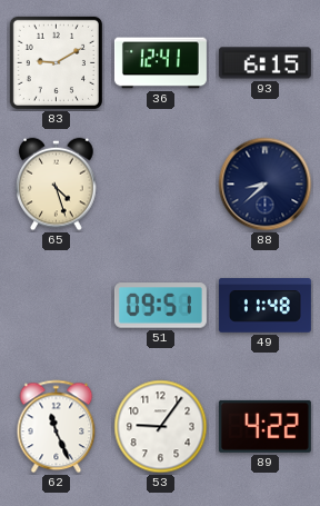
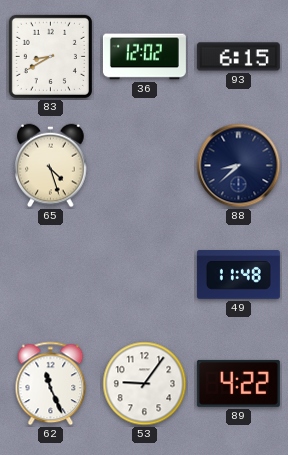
83: 9:10 -> 8:40
36: 12:41 -> 12:02
51: 09:51 -> none
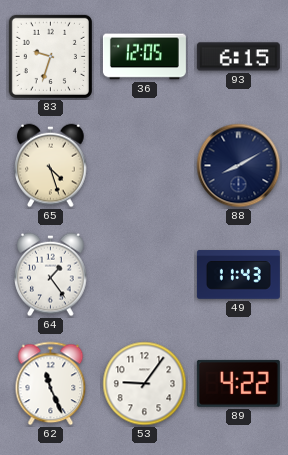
83: 8:40 -> 9:33
36: 12:02 -> 12:05
88: 8:38 -> 8:10
64: none -> 1:24
49: 11:48 -> 11:43
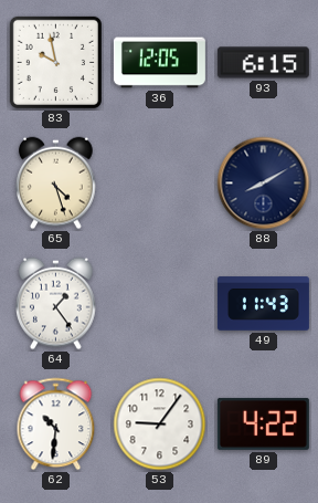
83: 9:33 -> 9:58
62: 11:26 -> 10:31
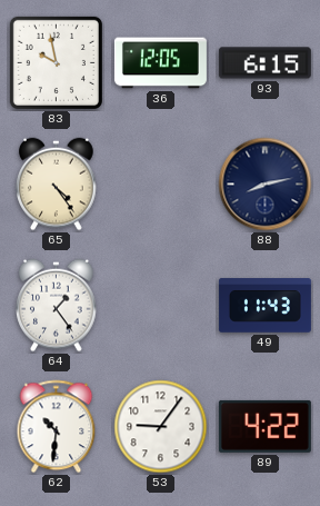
65: 4:27 -> 4:24
88: 8:10 -> 8:13
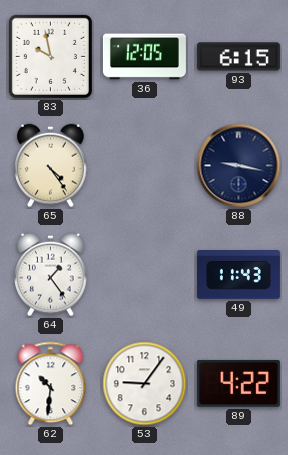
88: 8:13 -> 9:17
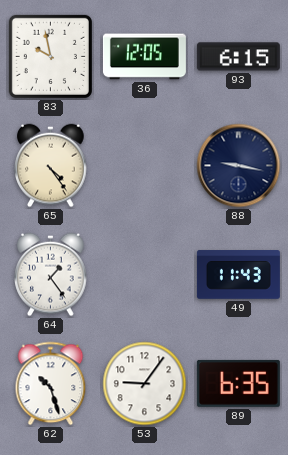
62: 10:31 -> 10:27
89: 4:22 -> 6:35
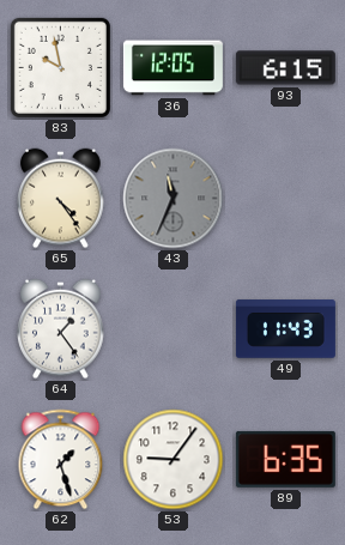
43: none -> 11:34
88: 9:17 -> none
62: 10:27 -> 1:27
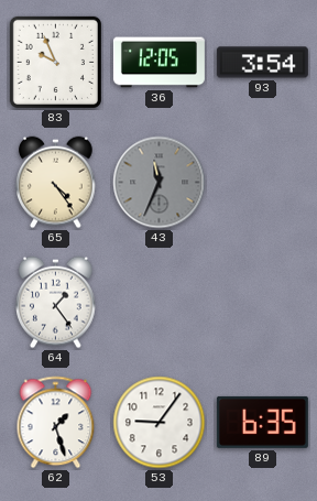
83: 9:58 -> 9:56
93: 6:15 -> 3:54
49: 11:43 -> none
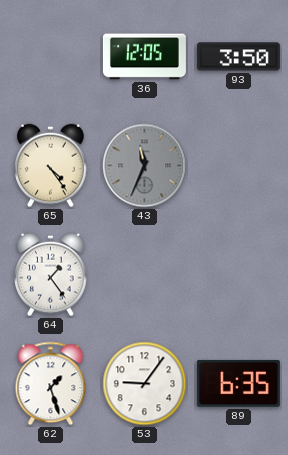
83: 9:56 -> none
93: 3:54 -> 3:50
